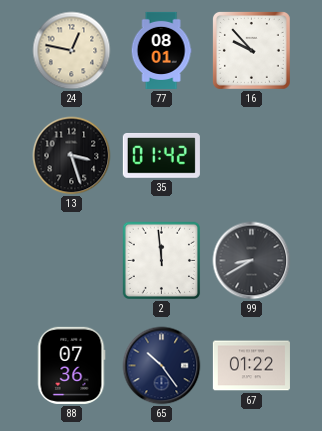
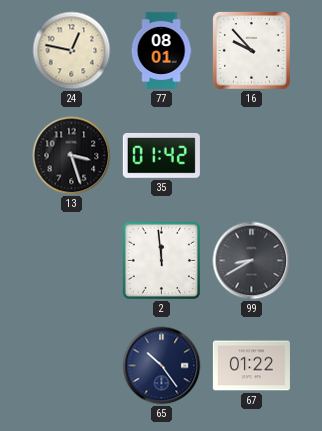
88: 07:36 -> none
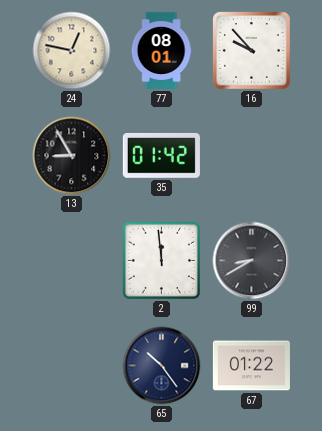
13: 3:27 -> 8:55
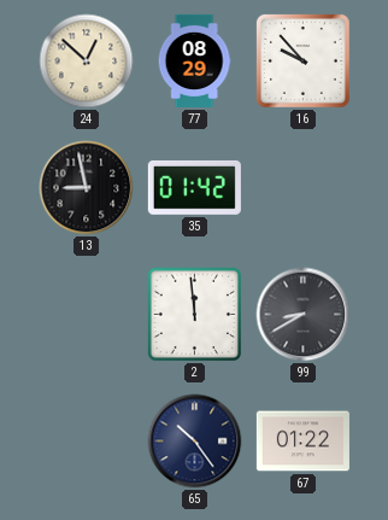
24: 12:47 -> 12:52
77: 08:01 -> 08:29
13: 8:55 -> 8:58
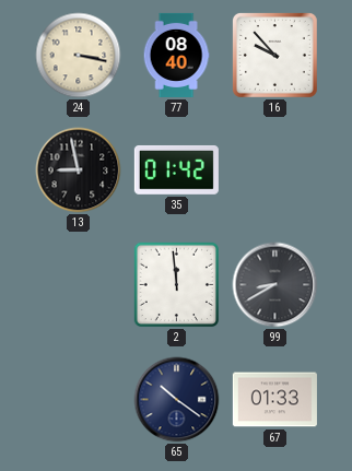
24: 12:52 -> 3:17
77: 08:29 -> 08:40
65: 10:24 -> 10:21
67: 01:22 -> 01:33
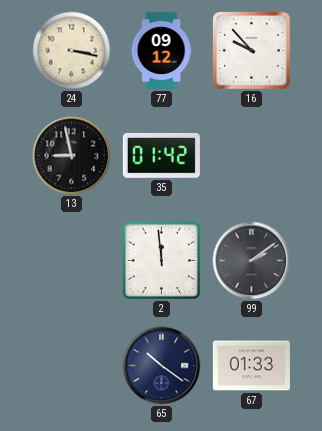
77: 08:40 -> 09:12
99: 8:40 -> 2:09
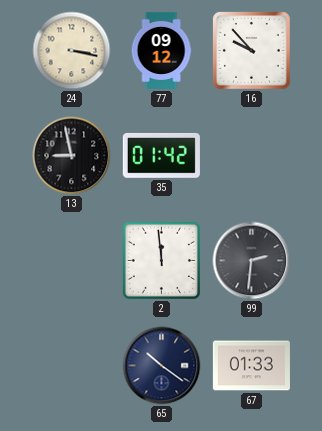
99: 2:09 -> 2:31
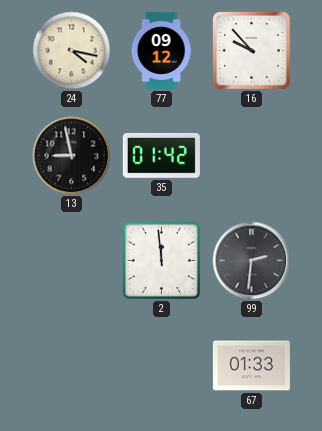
24: 3:17 -> 4:17
65: 10:21 -> none
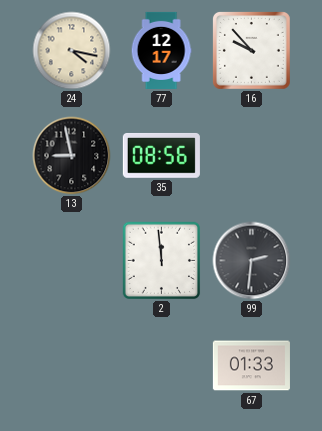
77: 09:12 -> 12:17
35: 01:42 -> 08:56
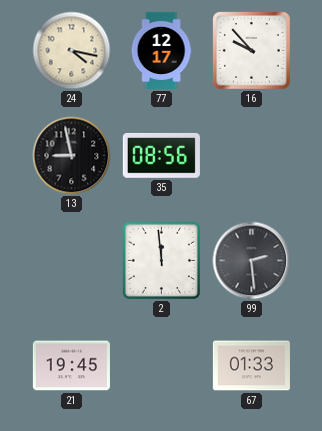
99: 2:31 -> 2:29
21: none -> 19:45
